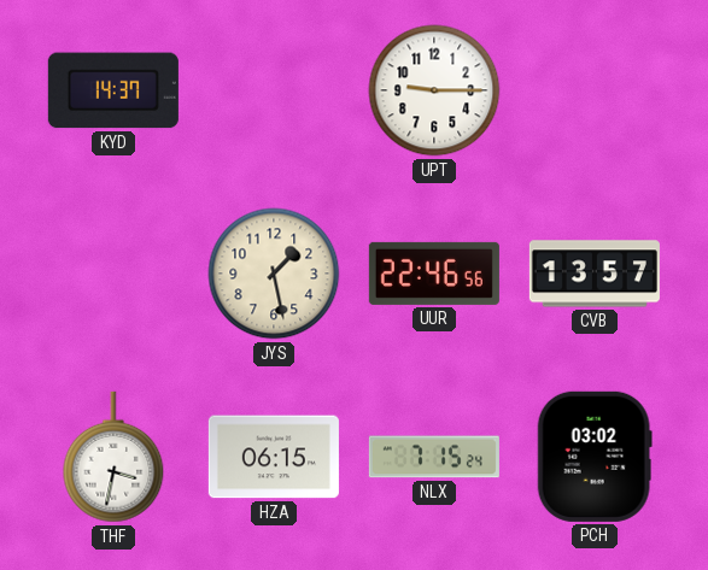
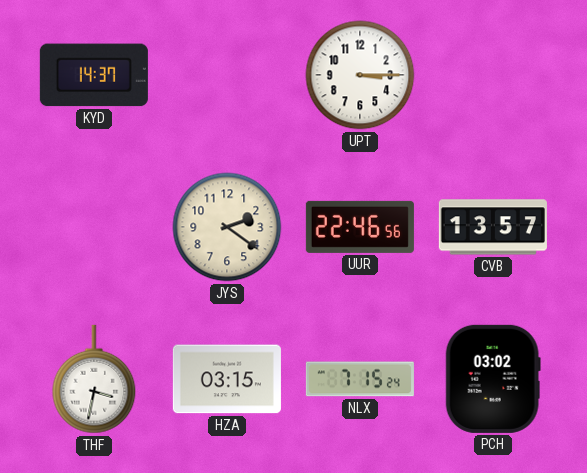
UPT: 9:15 -> 3:15
JYS: 1:28 -> 2:21
HZA: 06:15 -> 03:15
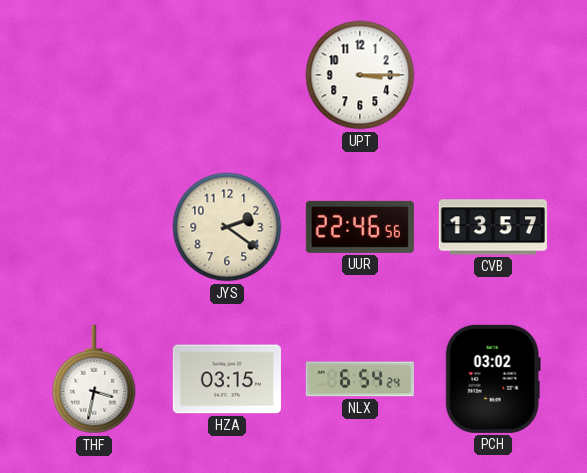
KYD: 14:37 -> none
NLX: 7:15 -> 6:54
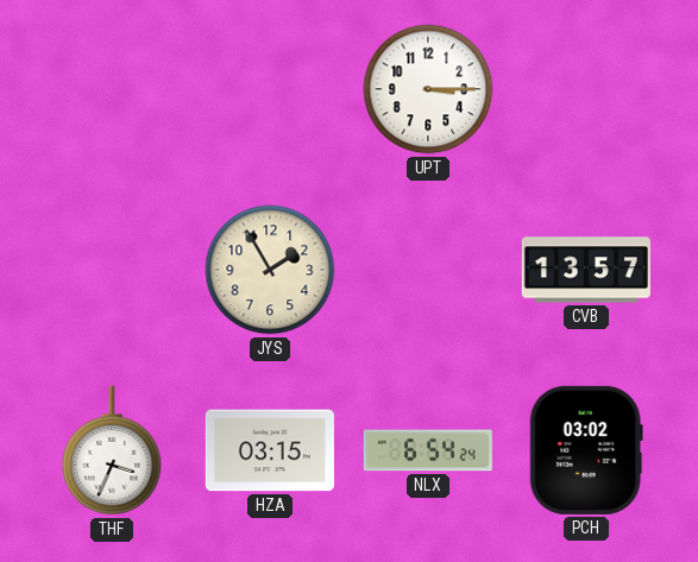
JYS: 2:21 -> 1:55
UUR: 22:46 -> none
THF: 3:32 -> 3:34
